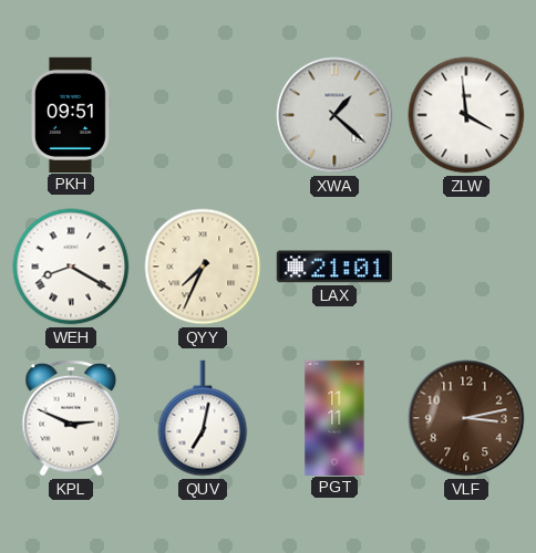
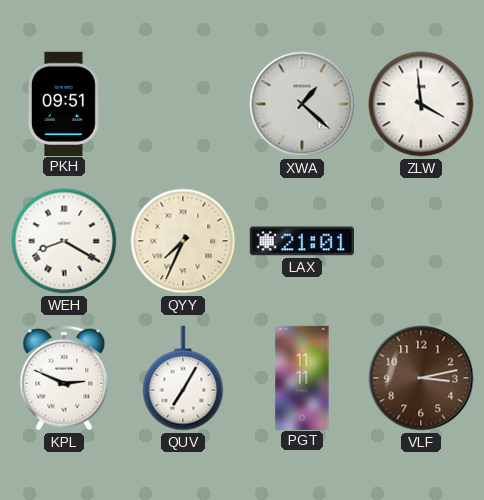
QUV: 7:02 -> 7:05
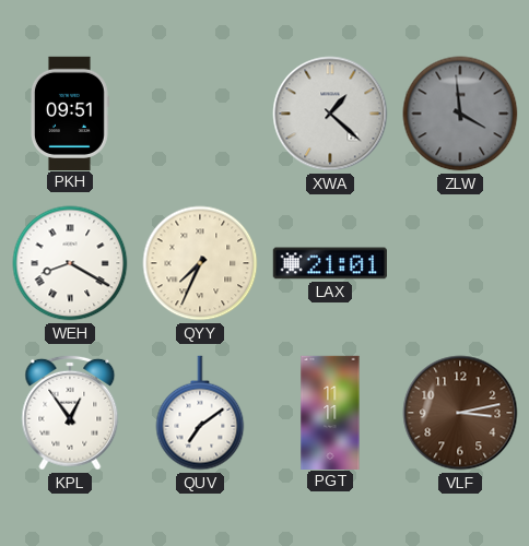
ZLW dial: white -> grey
KPL: 2:49 -> 12:54
QUV: 7:05 -> 7:09
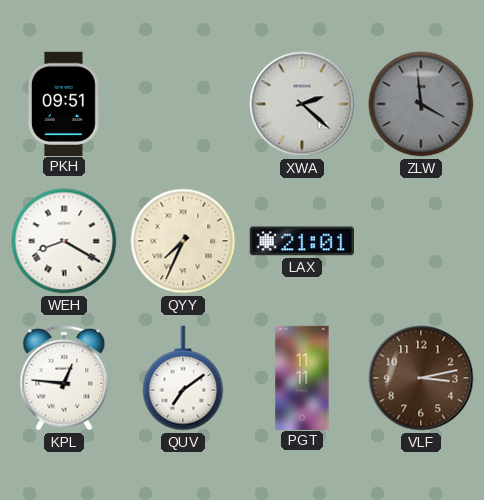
XWA: 1:22 -> 2:22
KPL: 12:54 -> 12:46
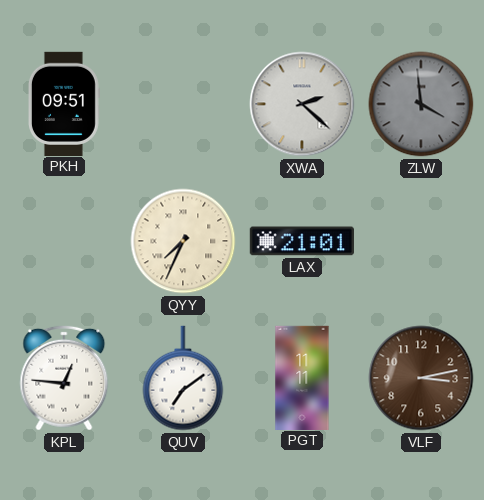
WEH: 8:20 -> none
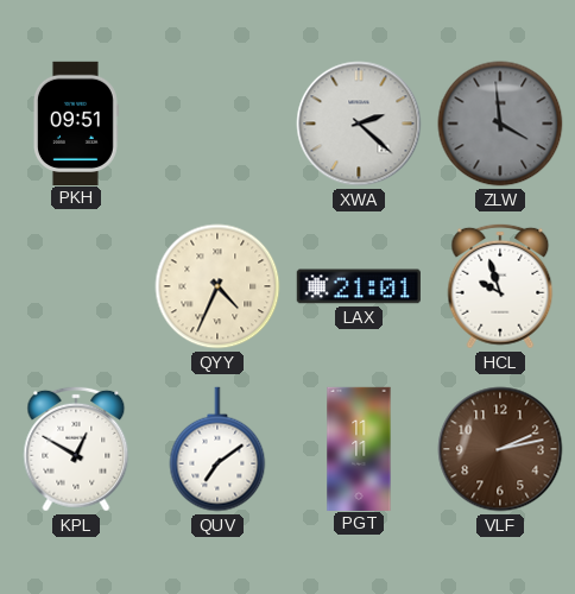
QYY: 7:34 -> 4:34
HCL: none -> 9:57
KPL: 12:46 -> 12:50
VLF: 3:13 -> 2:13
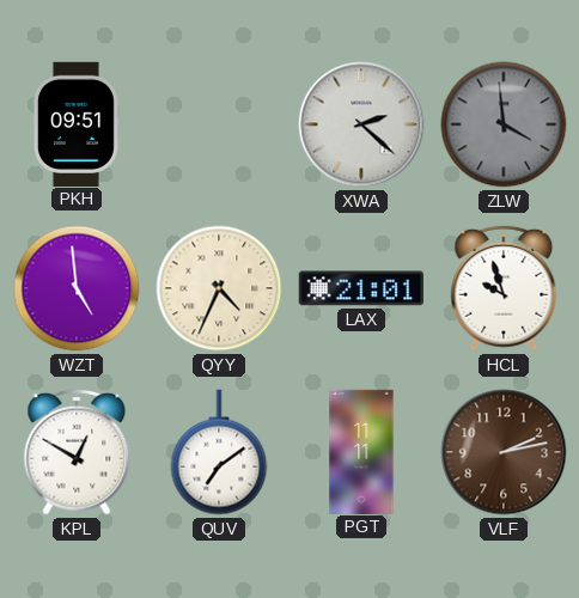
WZT: none -> 4:59
